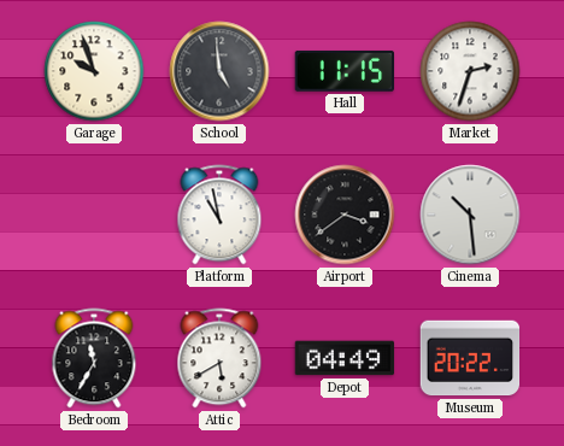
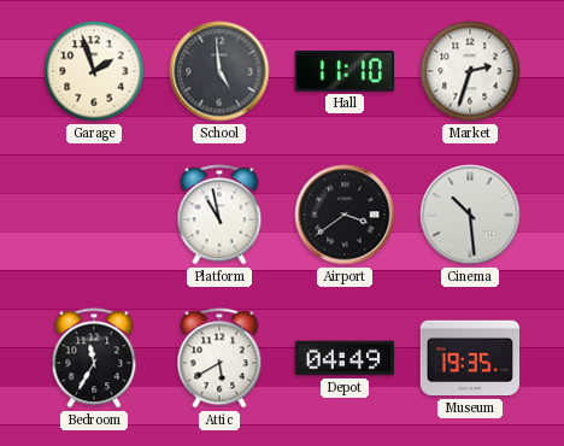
Garage: 9:57 -> 1:57
Hall: 11:15 -> 11:10
Museum: 20:22 -> 19:35
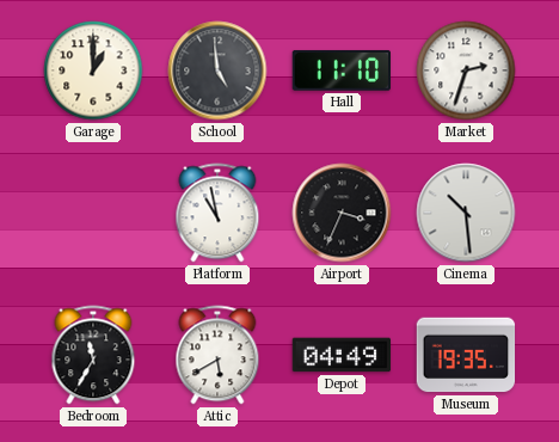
Garage: 1:57 -> 1:00
Airport: 3:39 -> 3:34
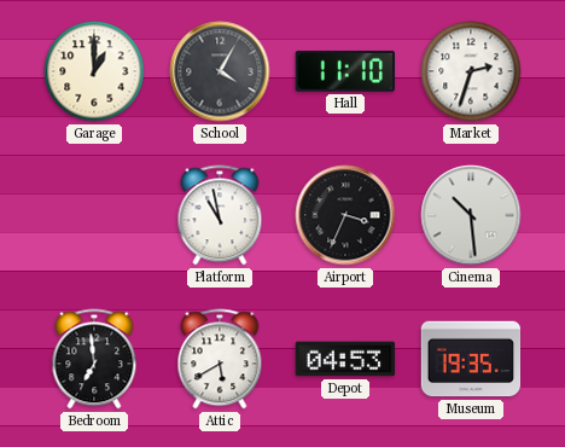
School: 4:59 -> 4:05
Bedroom: 11:35 -> 6:59
Depot: 04:49 -> 04:53
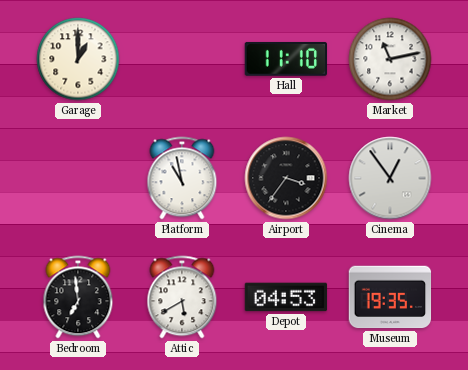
School: 4:05 -> none
Market: 2:33 -> 11:13
Airport: 3:34 -> 3:36
Cinema: 10:29 -> 12:54
